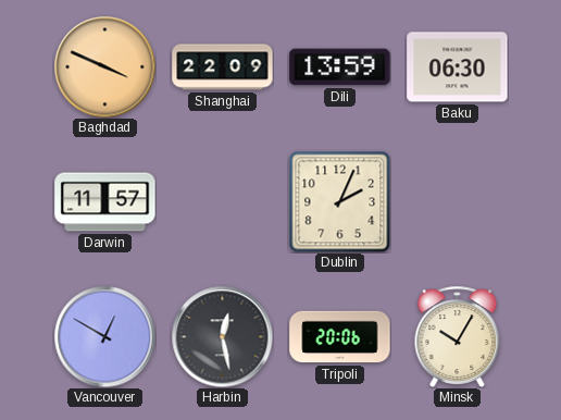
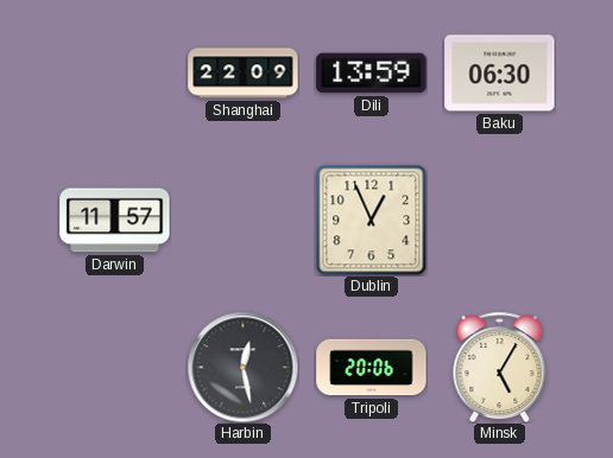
Baghdad: 3:49 -> none
Dublin: 2:04 -> 12:56
Vancouver: 12:50 -> none
Minsk: 10:05 -> 5:05
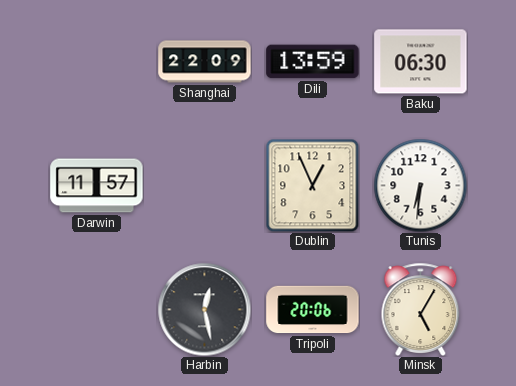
Tunis: none -> 6:31
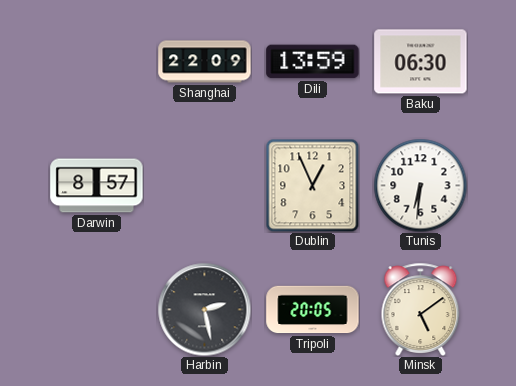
Darwin: 11:57 -> 8:57
Harbin: 12:28 -> 2:28
Tripoli: 20:06 -> 20:05
Minsk: 5:05 -> 5:09
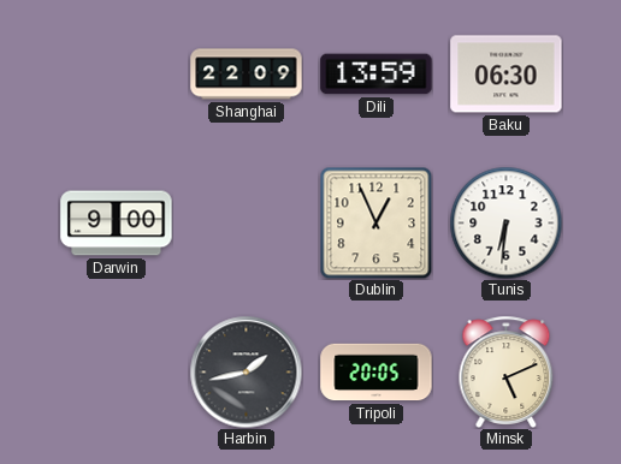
Darwin: 8:57 -> 9:00
Harbin: 2:28 -> 1:43
Minsk: 5:09 -> 5:11
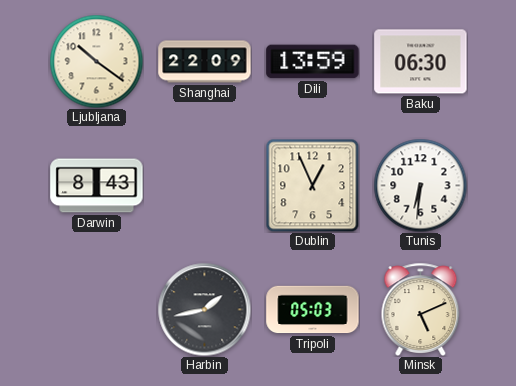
Ljubljana: none -> 10:21
Darwin: 9:00 -> 8:43
Tripoli: 20:05 -> 05:03
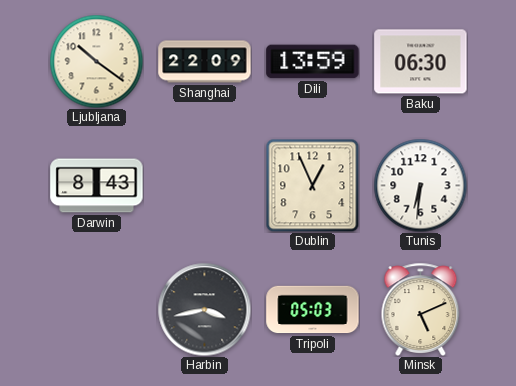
Harbin: 1:43 -> 3:43
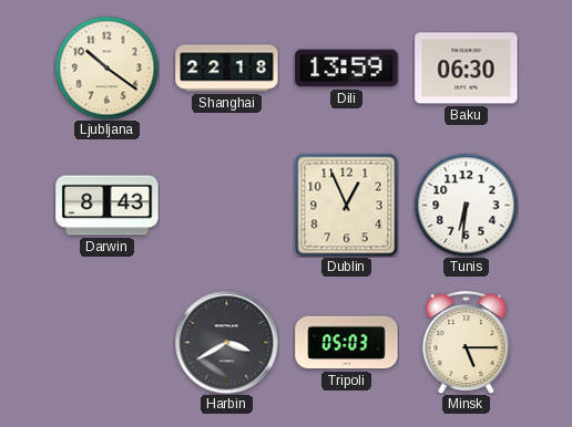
Shanghai: 22:09 -> 22:18
Harbin: 3:43 -> 3:40
Minsk: 5:11 -> 5:15
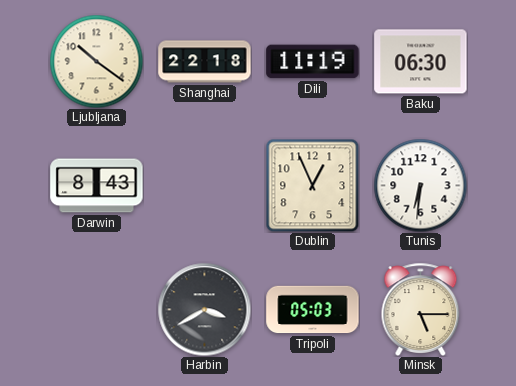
Dili: 13:59 -> 11:19
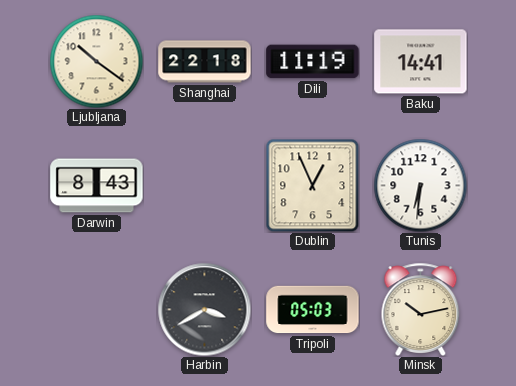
Baku: 06:30 -> 14:41
Minsk: 5:15 -> 10:13
